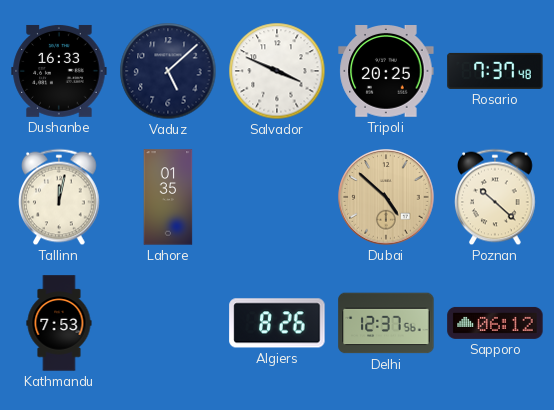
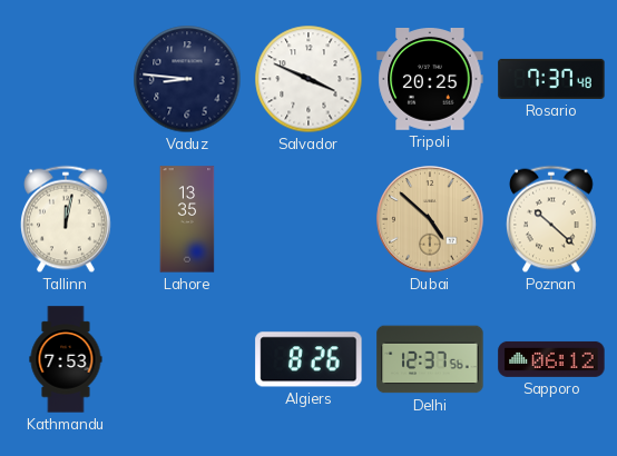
Dushanbe: 16:33 -> none
Vaduz: 5:08 -> 8:46
Lahore: 01:35 -> 13:35
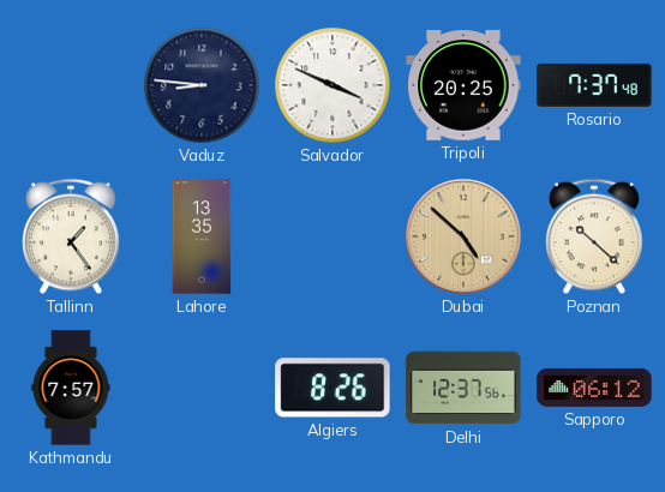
Tallinn: 12:02 -> 1:24
Kathmandu: 7:53 -> 7:57
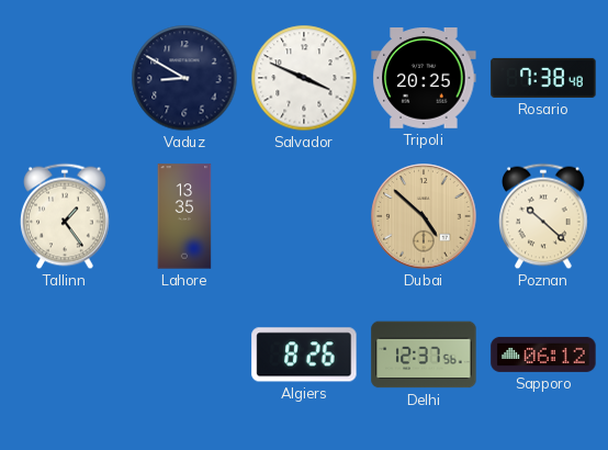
Vaduz: 8:46 -> 8:50
Rosario: 7:37 -> 7:38
Kathmandu: 7:57 -> none
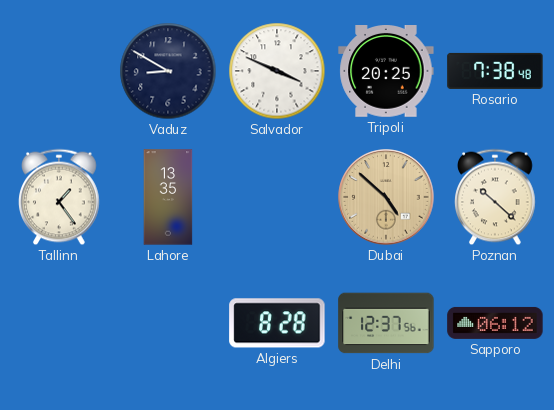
Algiers: 8:26 -> 8:28
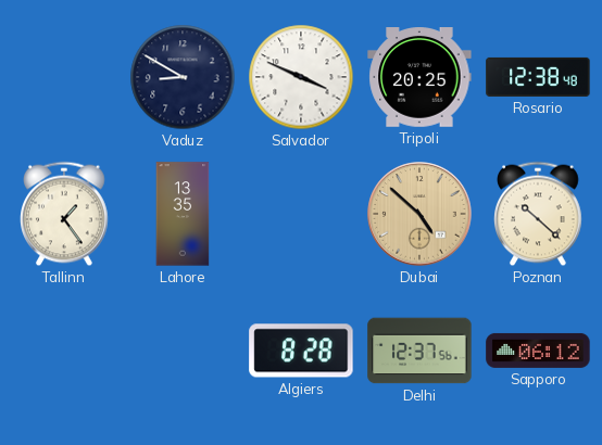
Rosario: 7:38 -> 12:38
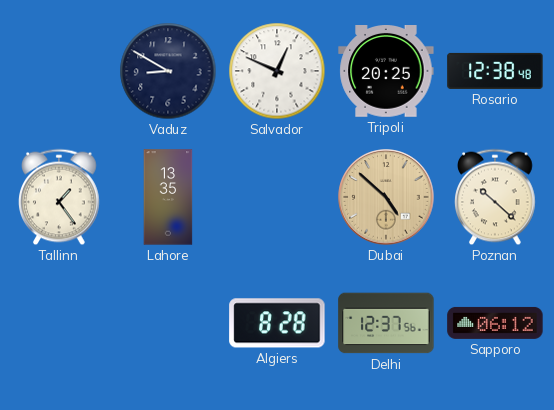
Salvador: 3:49 -> 12:49
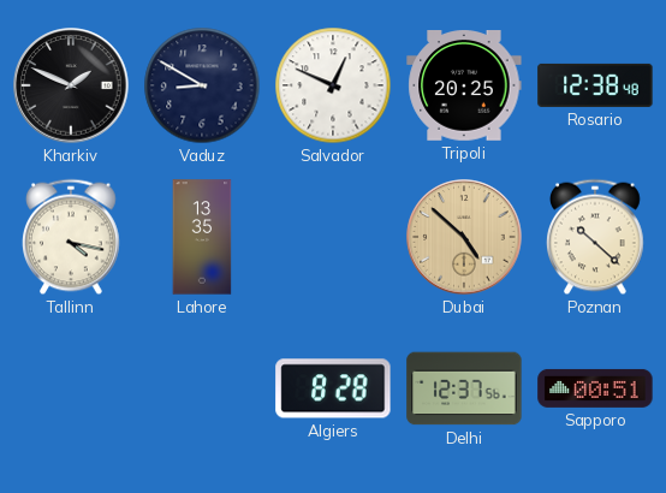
Kharkiv: none -> 1:49
Tallinn: 1:24 -> 4:17
Sapporo: 06:12 -> 00:51
